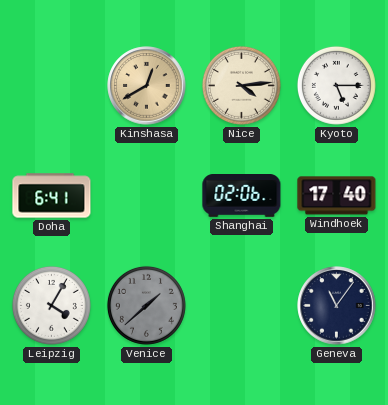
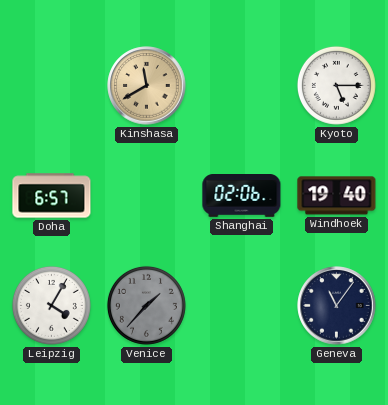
Kinshasa: 12:40 -> 11:40
Nice: 4:14 -> none
Doha: 6:41 -> 6:57
Windhoek: 17:40 -> 19:40
Venice: 1:38 -> 1:37
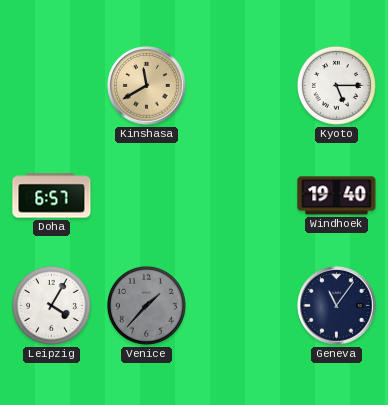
Shanghai: 02:06 -> none
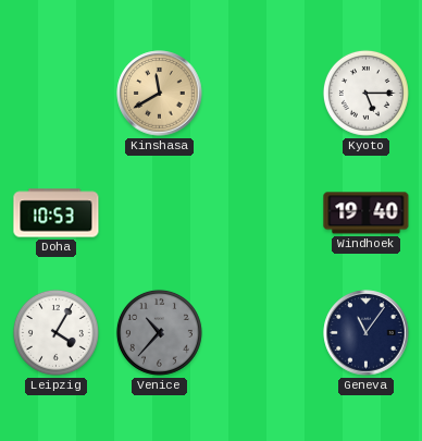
Doha: 6:57 -> 10:53
Venice: 1:37 -> 10:37
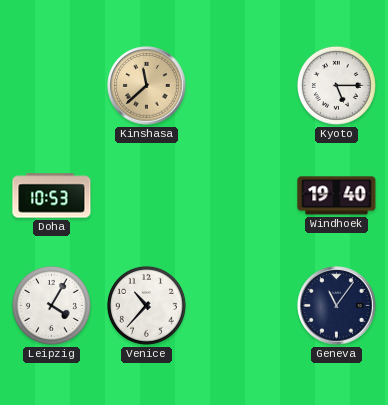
Kinshasa: 11:40 -> 11:38
Venice dial: grey -> white
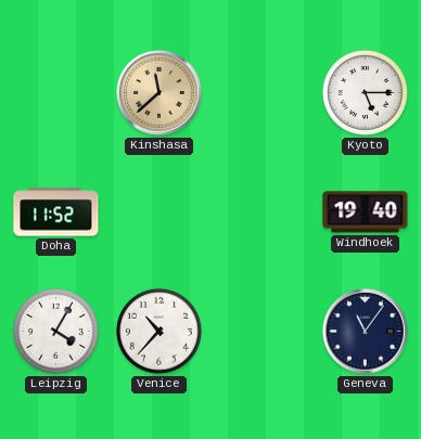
Doha: 10:53 -> 11:52
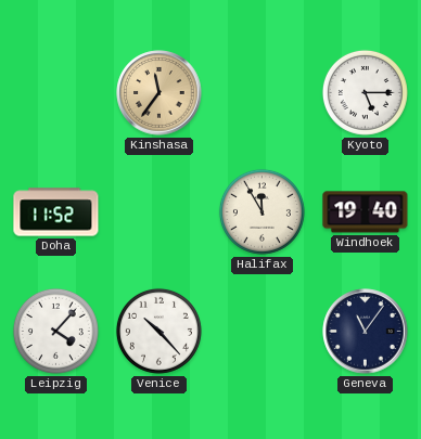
Kinshasa: 11:38 -> 11:36
Halifax: none -> 11:55
Leipzig: 4:05 -> 4:07
Venice: 10:37 -> 10:23
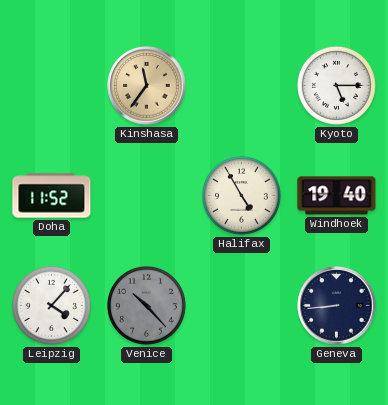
Halifax: 11:55 -> 4:55
Venice dial: white -> grey
Geneva: 11:06 -> 8:44
